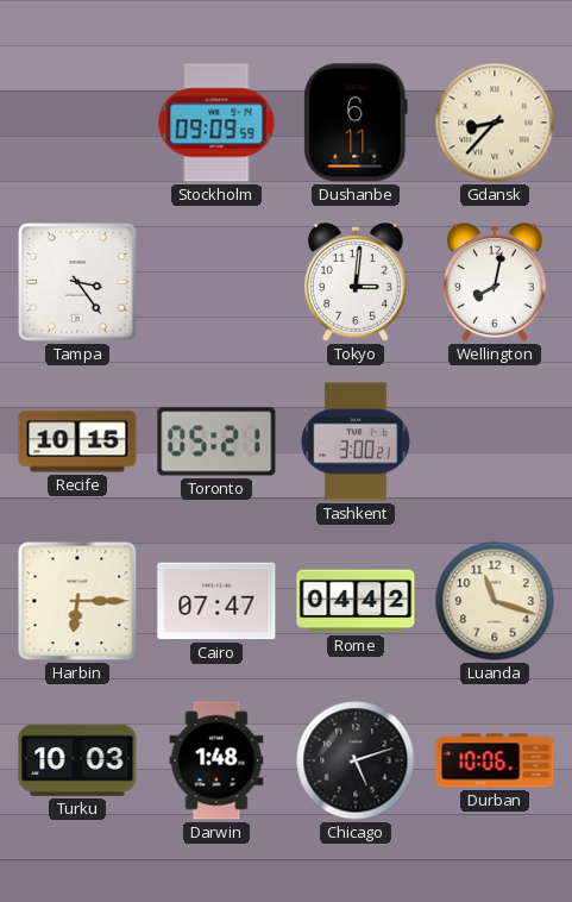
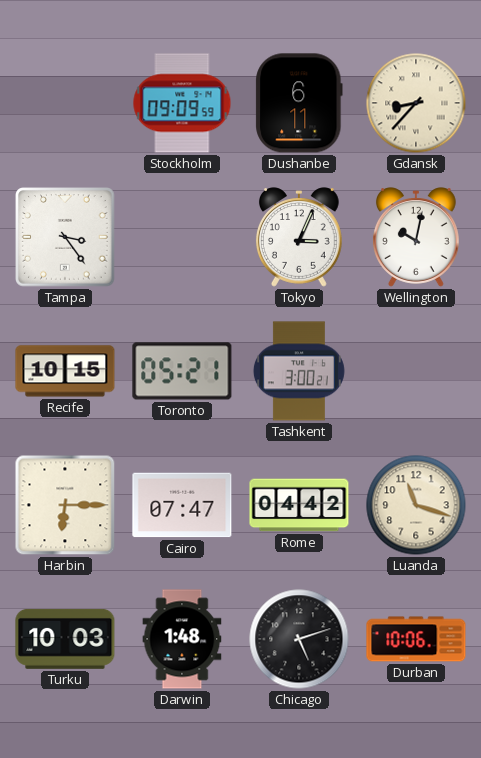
Tokyo: 3:01 -> 3:04
Wellington: 8:02 -> 10:02
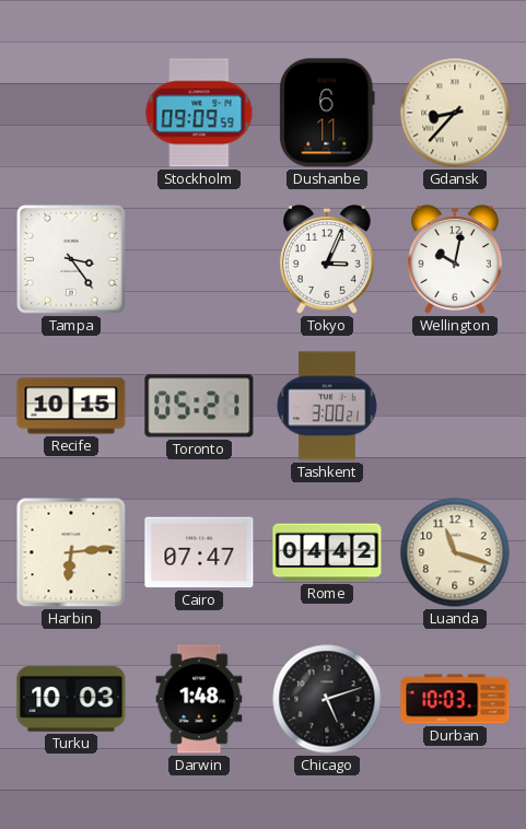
Harbin: 6:15 -> 6:14
Durban: 10:06 -> 10:03
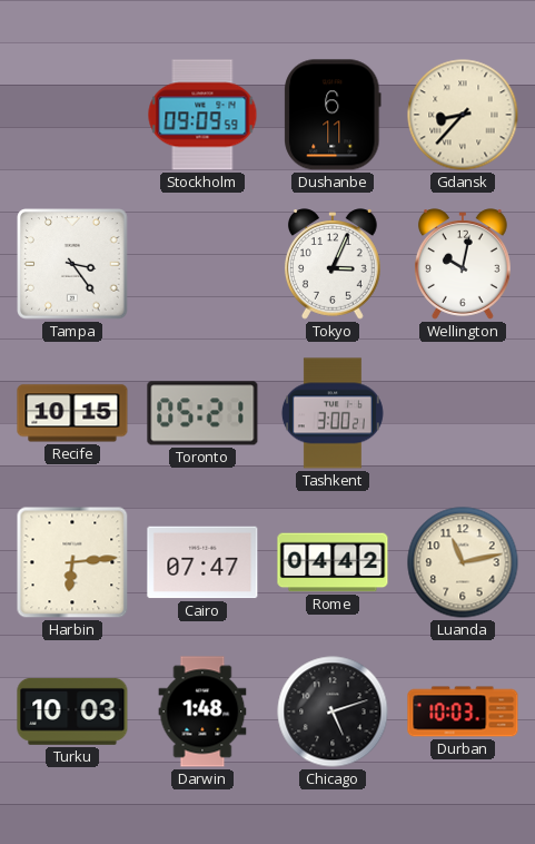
Luanda: 11:18 -> 11:13
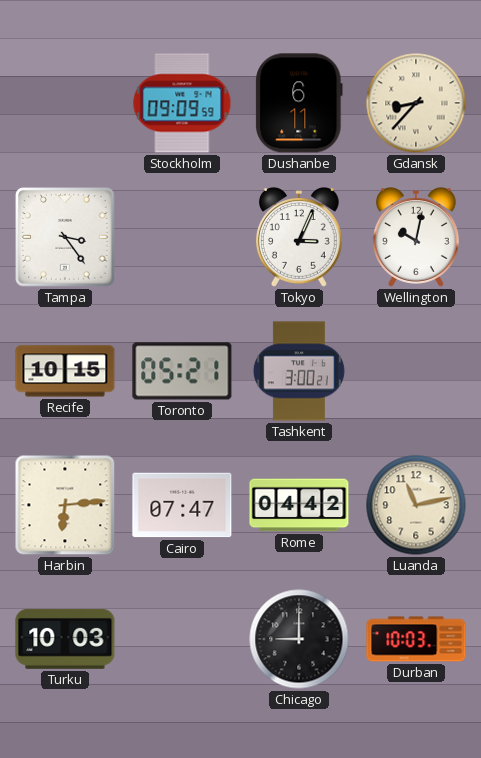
Darwin: 1:48 -> none
Chicago: 5:12 -> 9:00
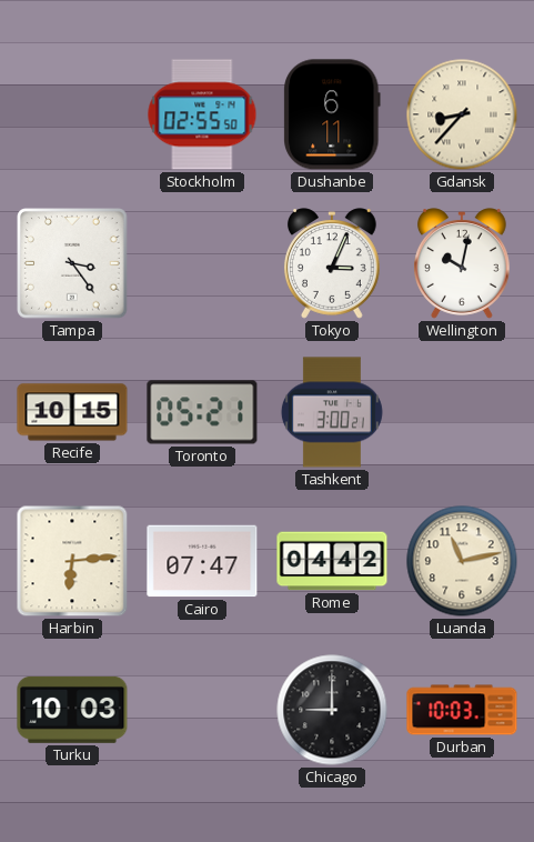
Stockholm: 09:09 -> 02:55
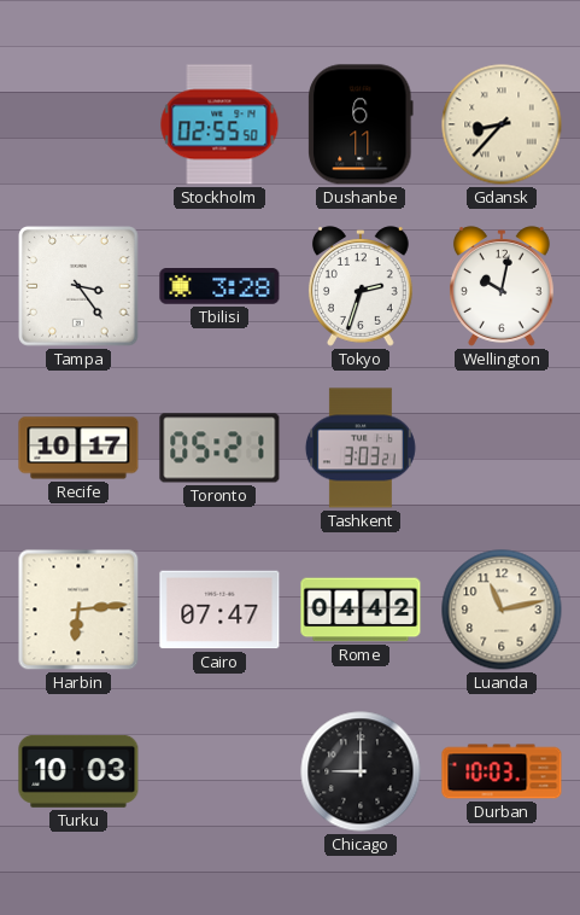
Tbilisi: none -> 3:28
Tokyo: 3:04 -> 2:33
Recife: 10:15 -> 10:17
Tashkent: 3:00 -> 3:03
